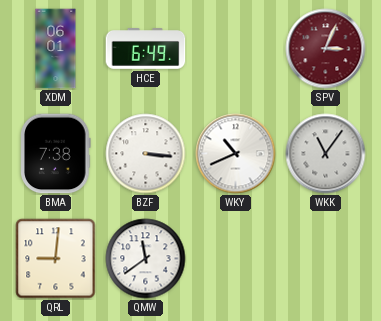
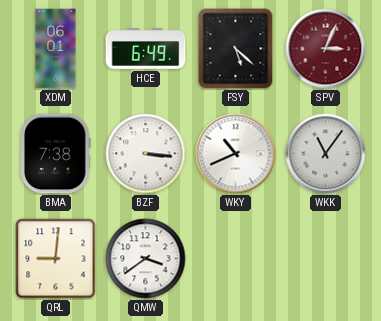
FSY: none -> 5:22
QMW: 11:39 -> 3:39
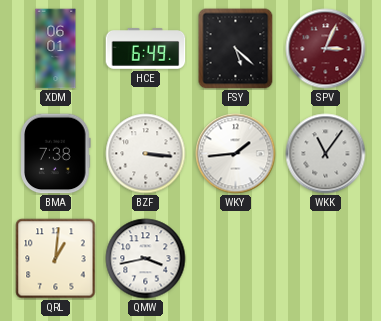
WKY: 10:41 -> 1:44
QRL: 9:01 -> 1:01
QMW: 3:39 -> 3:43
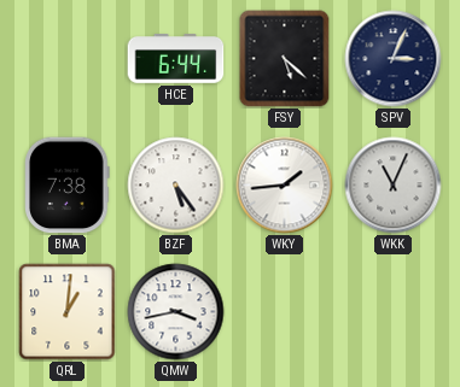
XDM: 06:01 -> none
HCE: 6:49 -> 6:44
SPV dial: burgundy -> navy
BZF: 3:16 -> 5:24
WKK: 11:06 -> 11:04
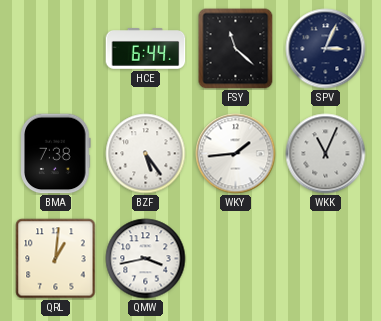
FSY: 5:22 -> 11:22
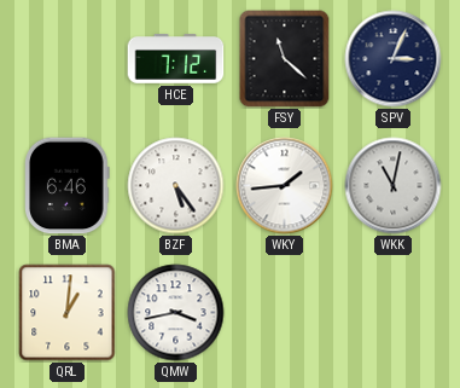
HCE: 6:44 -> 7:12
BMA: 7:38 -> 6:46
WKK: 11:04 -> 11:02
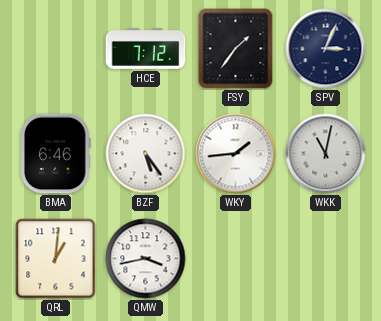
FSY: 11:22 -> 1:36
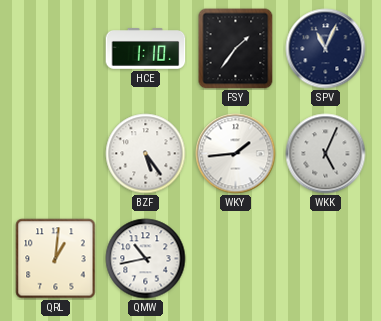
HCE: 7:12 -> 1:10
SPV: 3:04 -> 11:04
BMA: 6:46 -> none
WKK: 11:02 -> 5:04
QMW: 3:43 -> 10:43
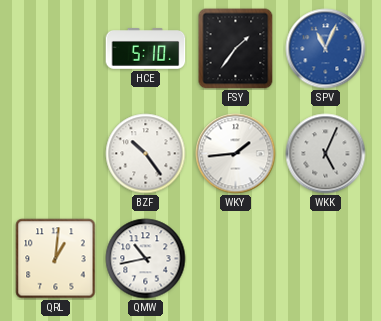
HCE: 1:10 -> 5:10
SPV dial: navy -> blue
BZF: 5:24 -> 10:24
